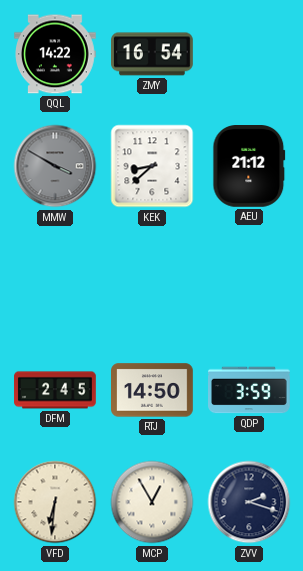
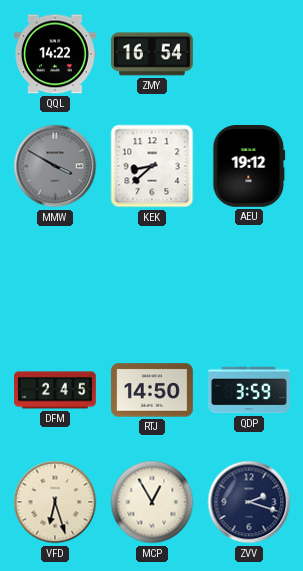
AEU: 21:12 -> 19:12
VFD: 6:31 -> 6:27
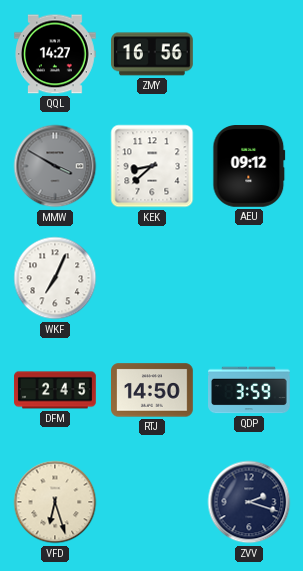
QQL: 14:22 -> 14:27
ZMY: 16:54 -> 16:56
AEU: 19:12 -> 09:12
WKF: none -> 7:04
MCP: 12:55 -> none
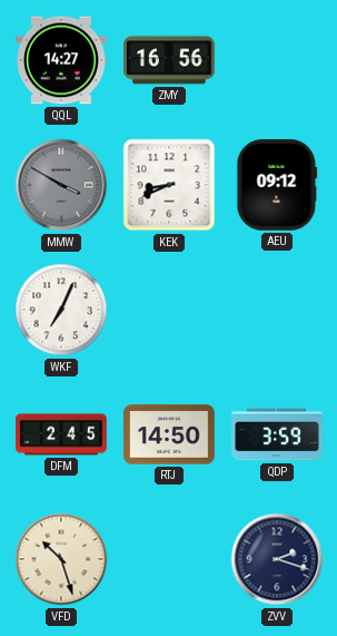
KEK: 8:38 -> 8:41
VFD: 6:27 -> 10:27
